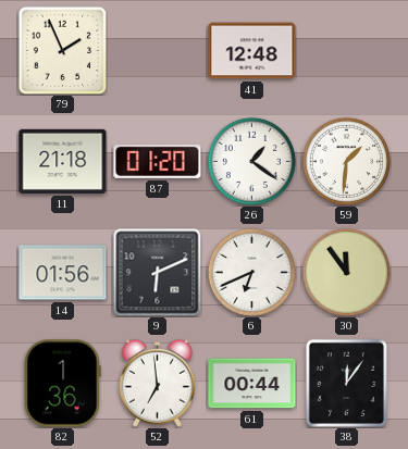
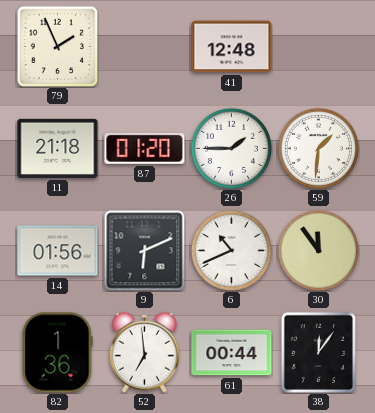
26: 1:21 -> 1:45
6: 6:41 -> 10:41
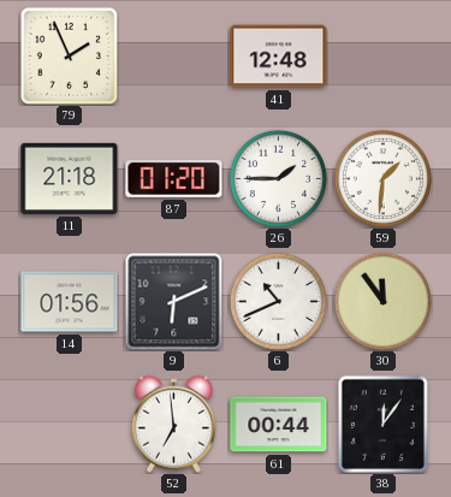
82: 1:36 -> none
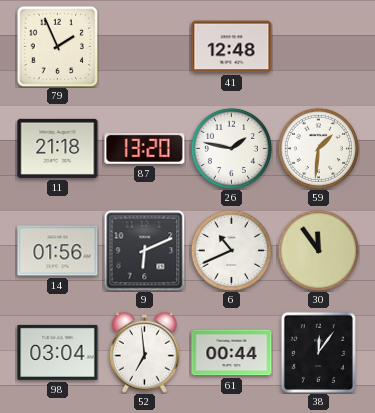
87: 01:20 -> 13:20
26: 1:45 -> 1:47
98: none -> 03:04
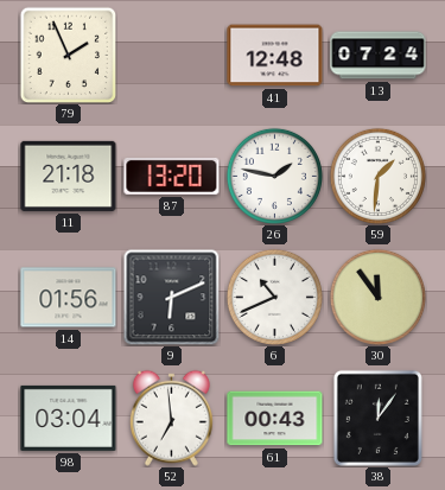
13: none -> 07:24
61: 00:44 -> 00:43
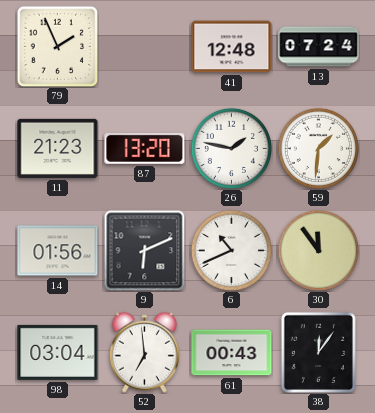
11: 21:18 -> 21:23
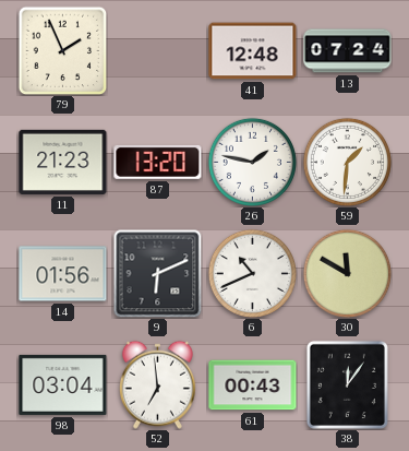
30: 11:54 -> 11:50
